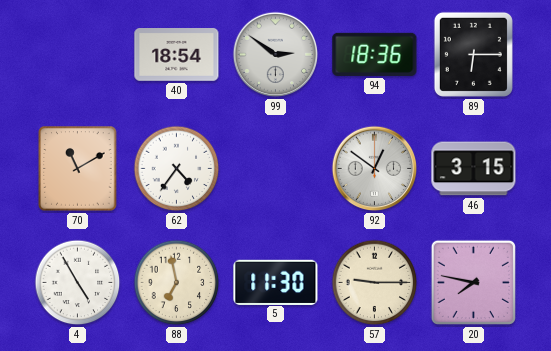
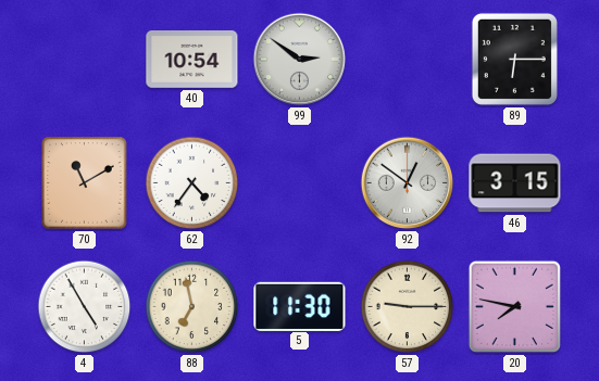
40: 18:54 -> 10:54
94: 18:36 -> none
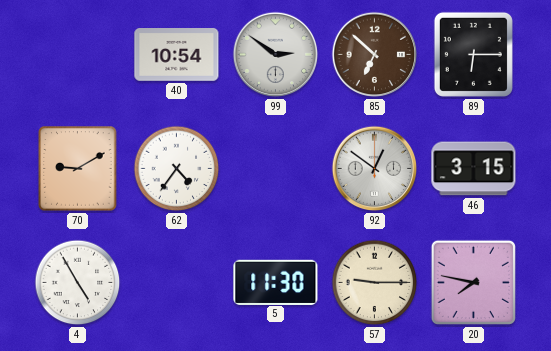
85: none -> 6:52
70: 11:10 -> 9:10
88: 6:58 -> none
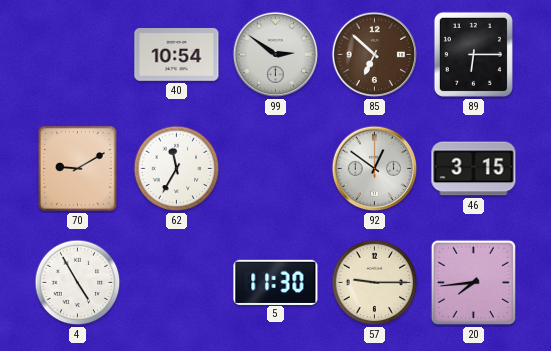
62: 4:36 -> 11:35
20: 7:47 -> 7:44
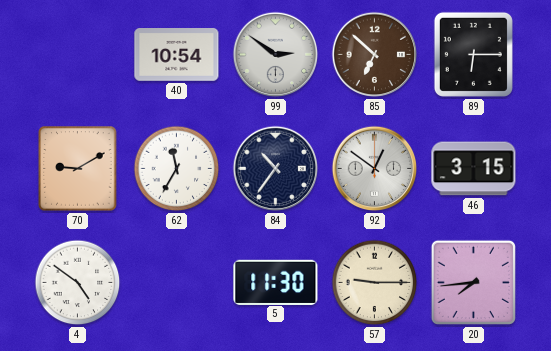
84: none -> 10:36
4: 4:55 -> 4:51
